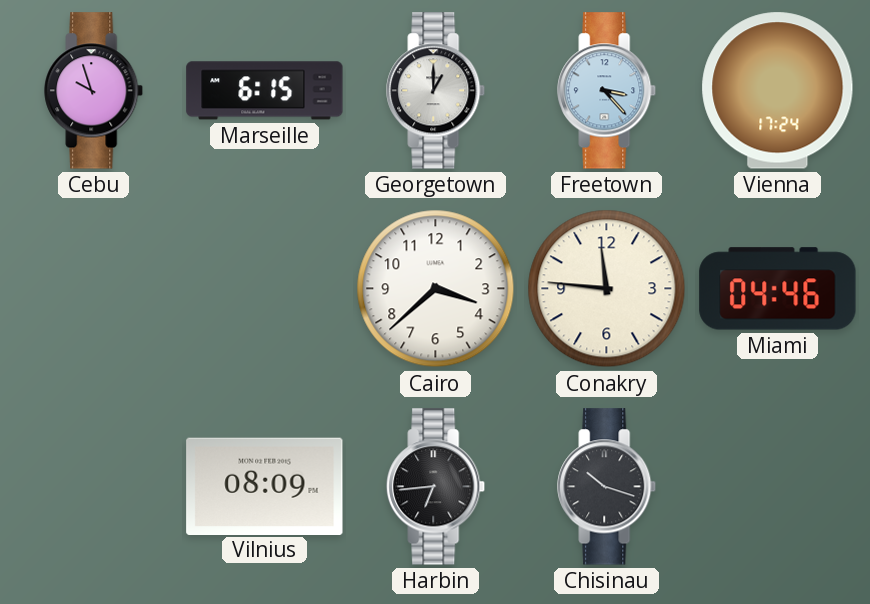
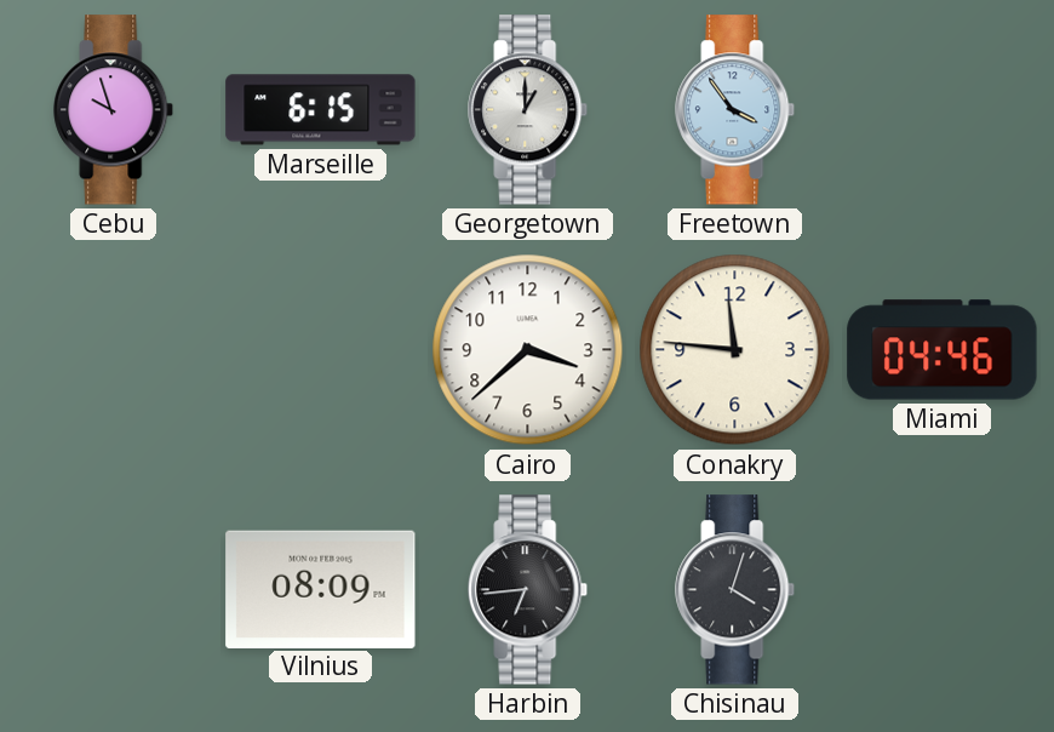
Freetown: 3:23 -> 3:54
Vienna: 17:24 -> none
Chisinau: 10:18 -> 4:03
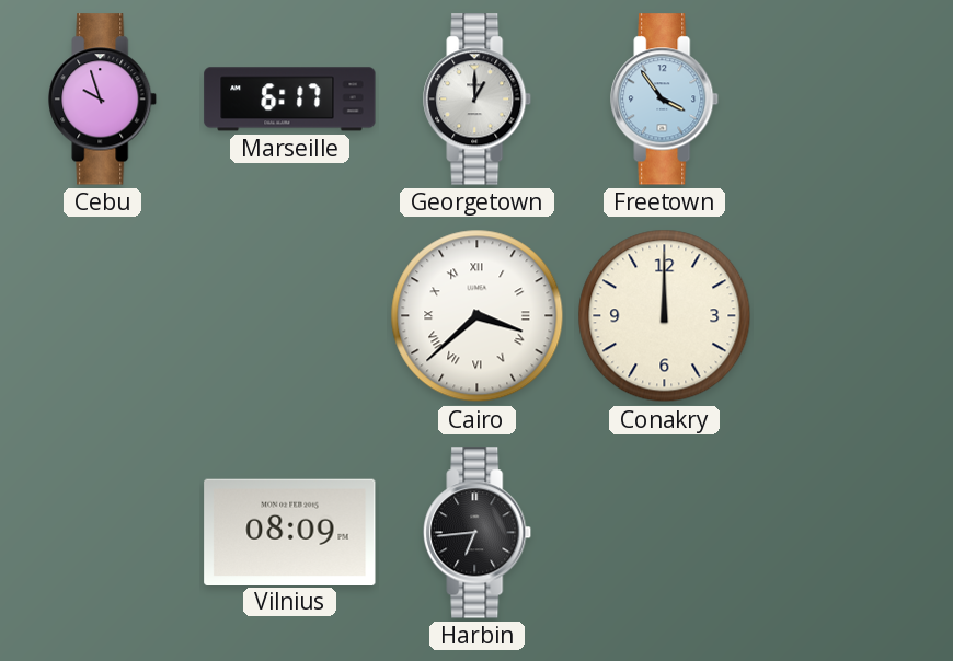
Marseille: 6:15 -> 6:17
Cairo numerals: Arabic -> Roman
Conakry: 11:46 -> 12:00
Miami: 04:46 -> none
Chisinau: 4:03 -> none
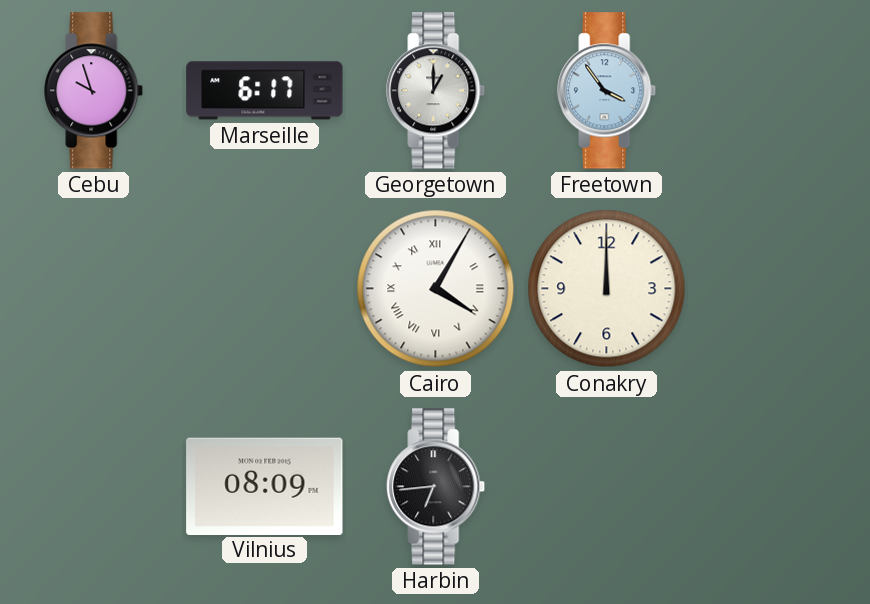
Cairo: 3:38 -> 4:05
